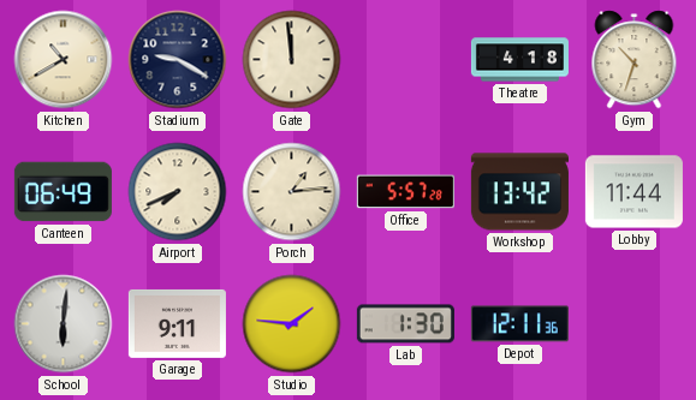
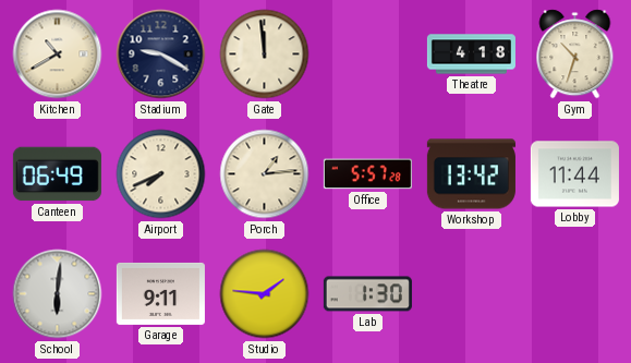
Depot: 12:11 -> none
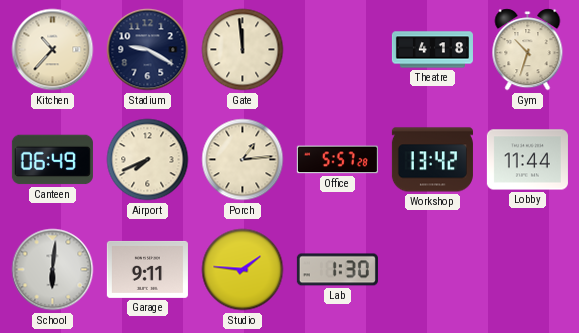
Kitchen: 10:40 -> 10:37
